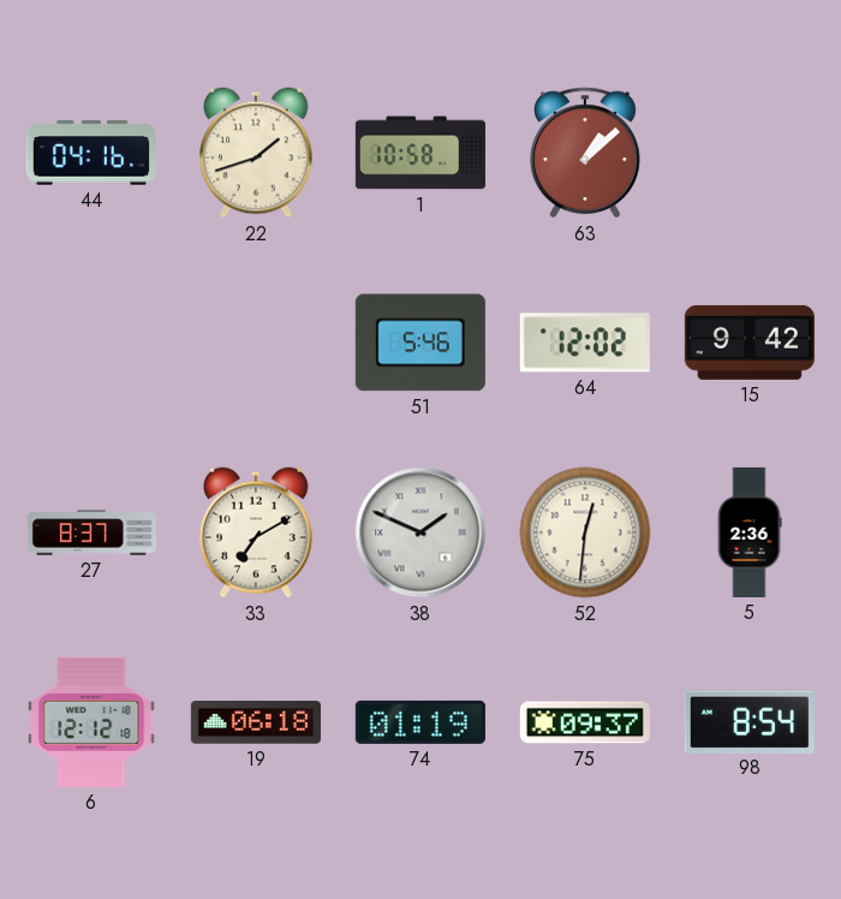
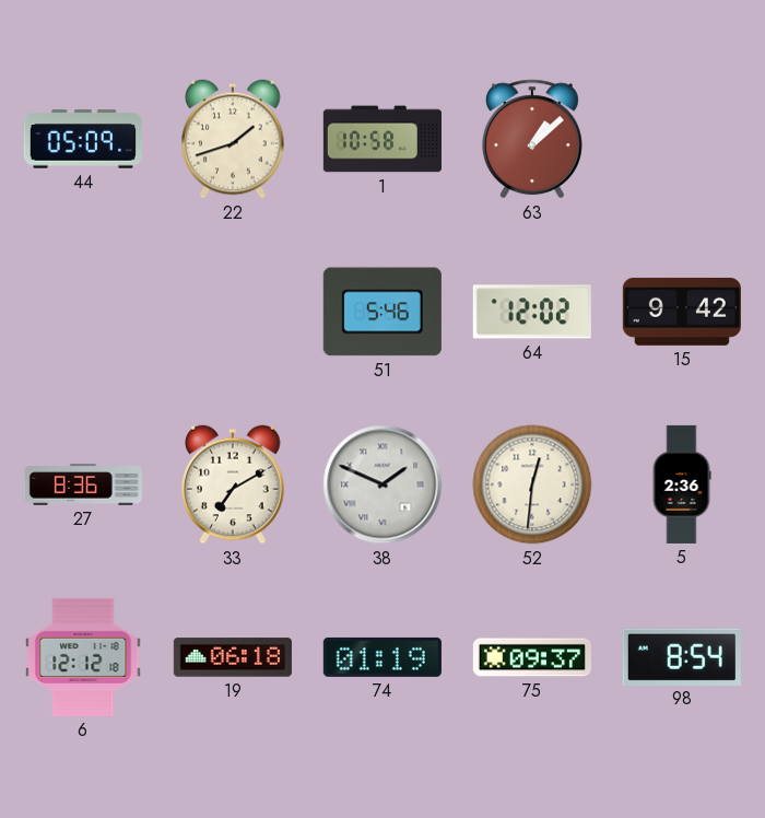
44: 04:16 -> 05:09
27: 8:37 -> 8:36
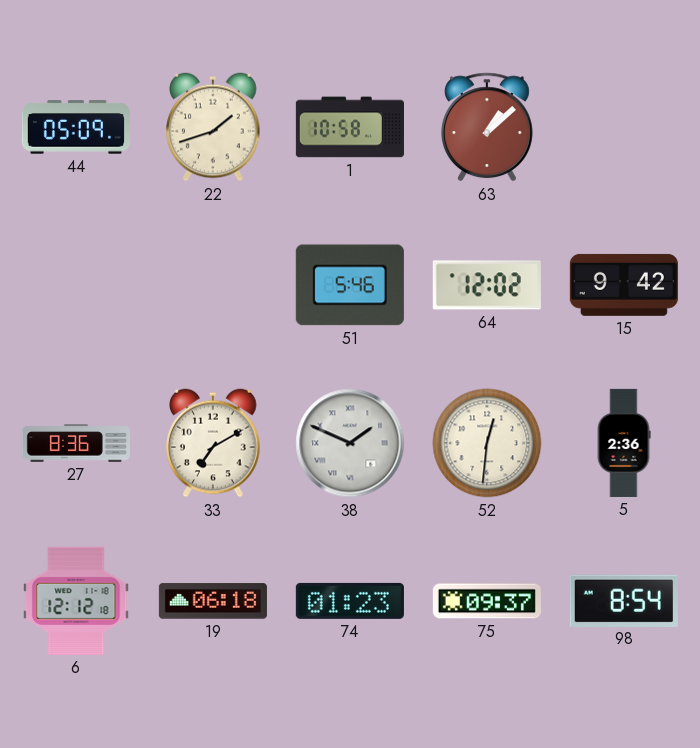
74: 01:19 -> 01:23
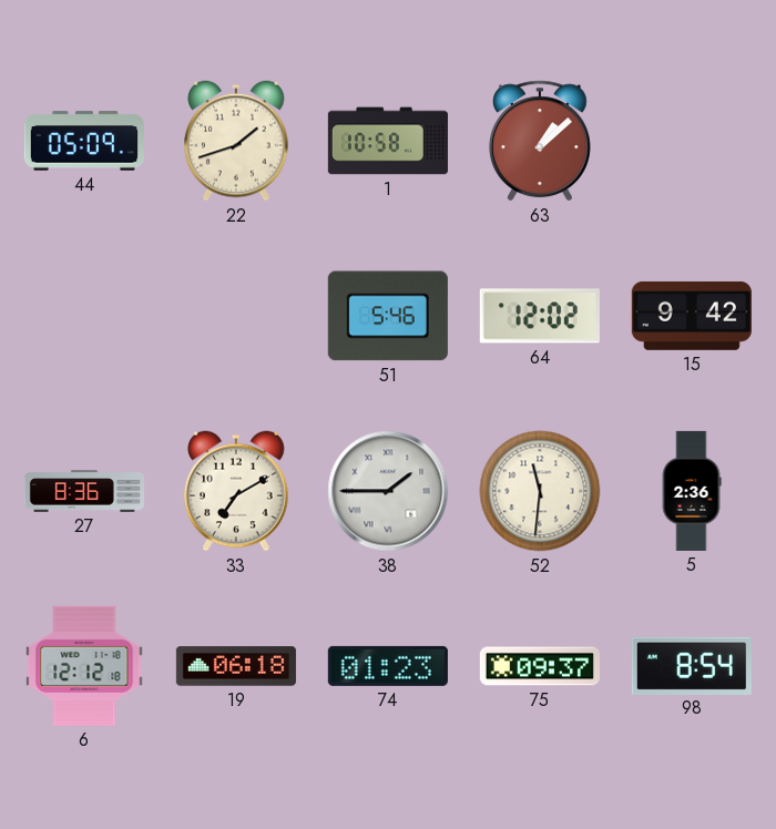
38: 1:49 -> 1:45
52: 12:31 -> 11:31
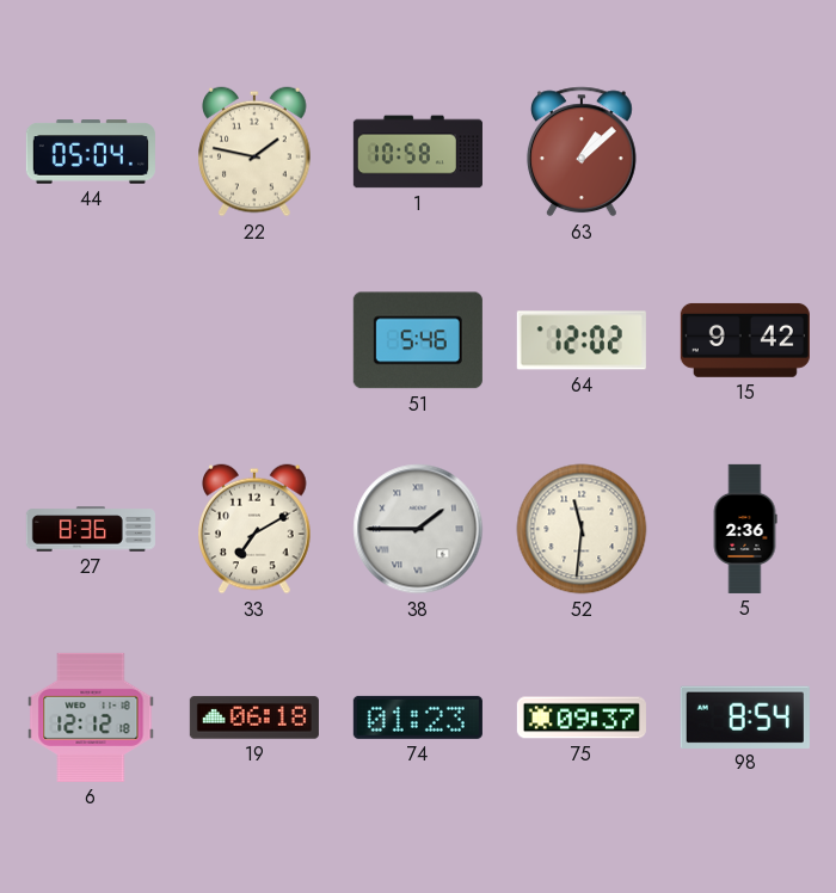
44: 05:09 -> 05:04
22: 1:42 -> 1:47
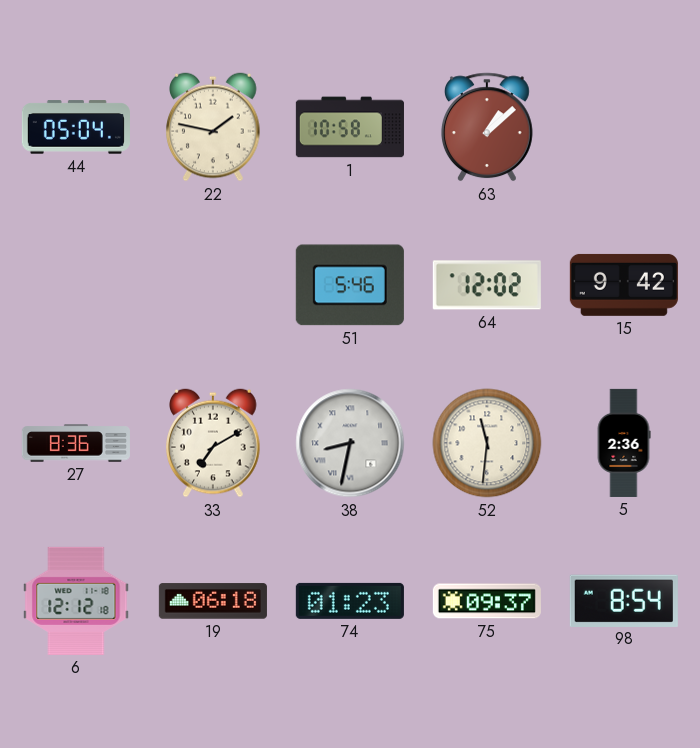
38: 1:45 -> 8:32
